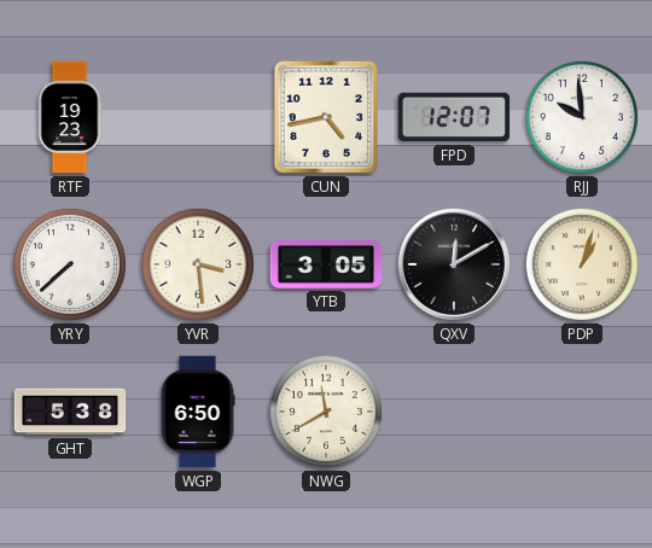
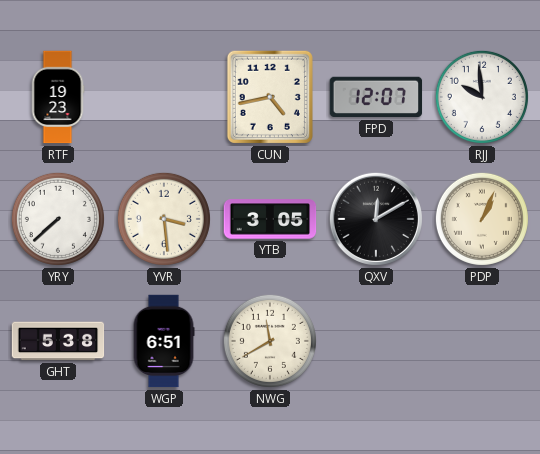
PDP: 1:03 -> 1:04
WGP: 6:50 -> 6:51
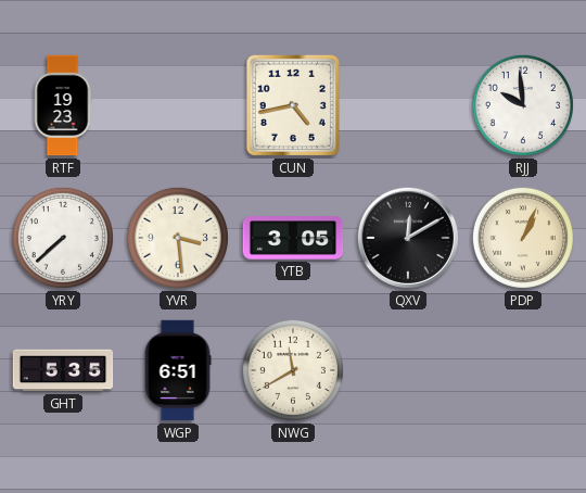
FPD: 12:07 -> none
GHT: 5:38 -> 5:35
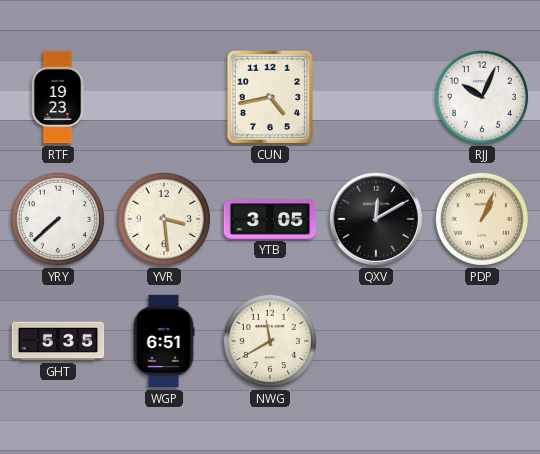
RJJ: 9:59 -> 10:04
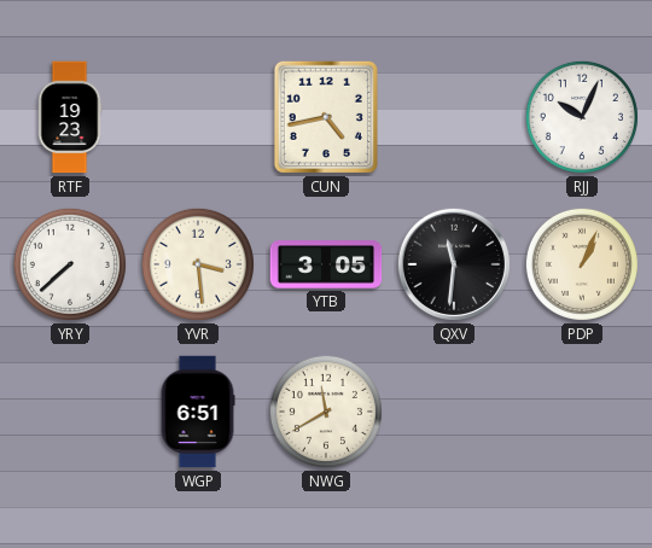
QXV: 12:10 -> 11:31
GHT: 5:35 -> none
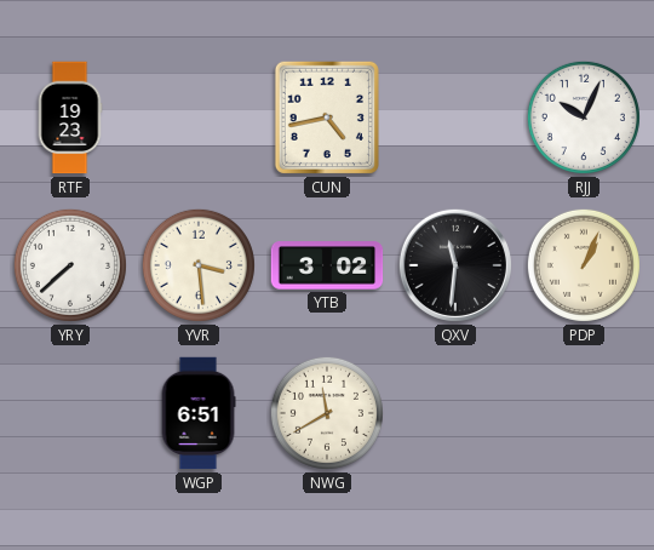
YTB: 3:05 -> 3:02
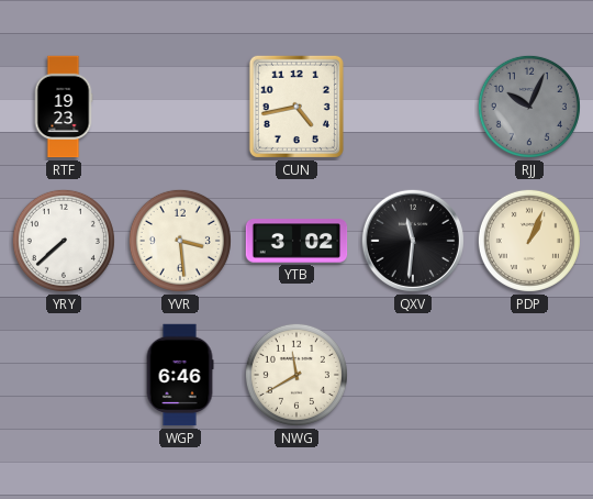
RJJ dial: white -> grey
WGP: 6:51 -> 6:46
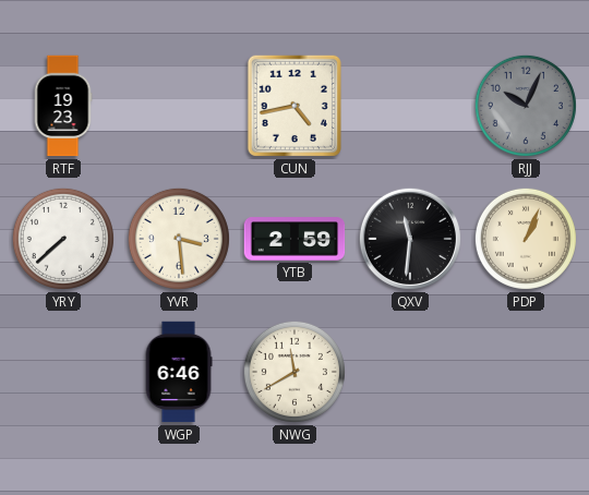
YTB: 3:02 -> 2:59
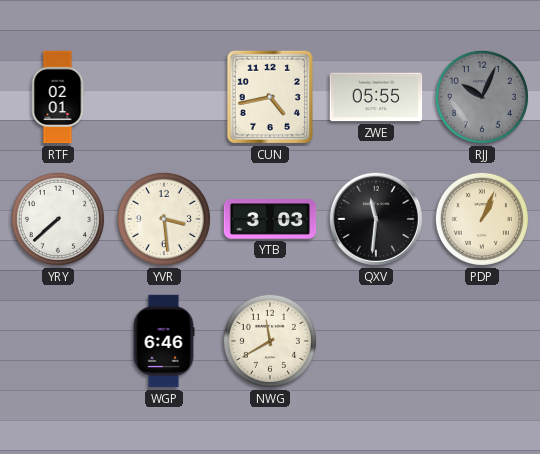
RTF: 19:23 -> 02:01
ZWE: none -> 05:55
YTB: 2:59 -> 3:03
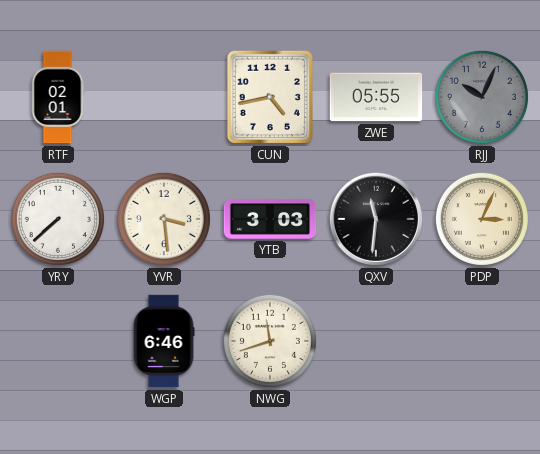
PDP: 1:04 -> 3:04
NWG: 11:40 -> 11:42
